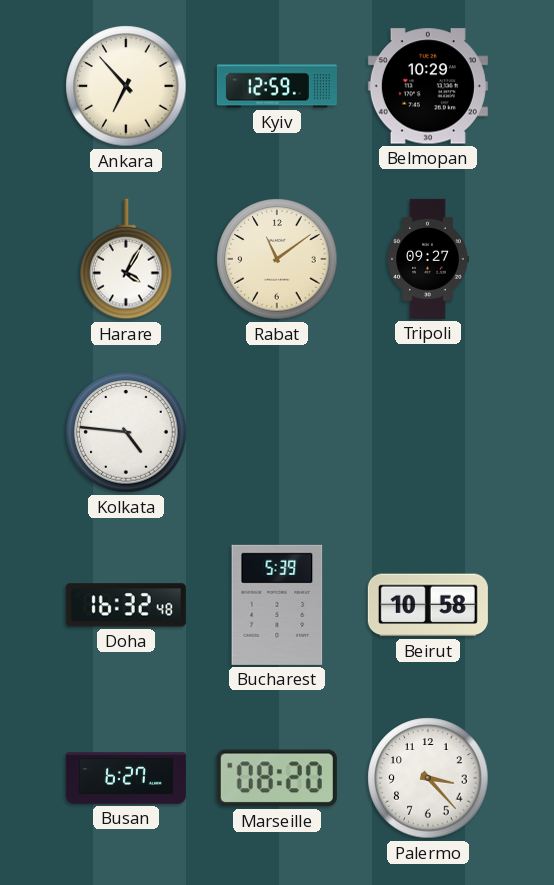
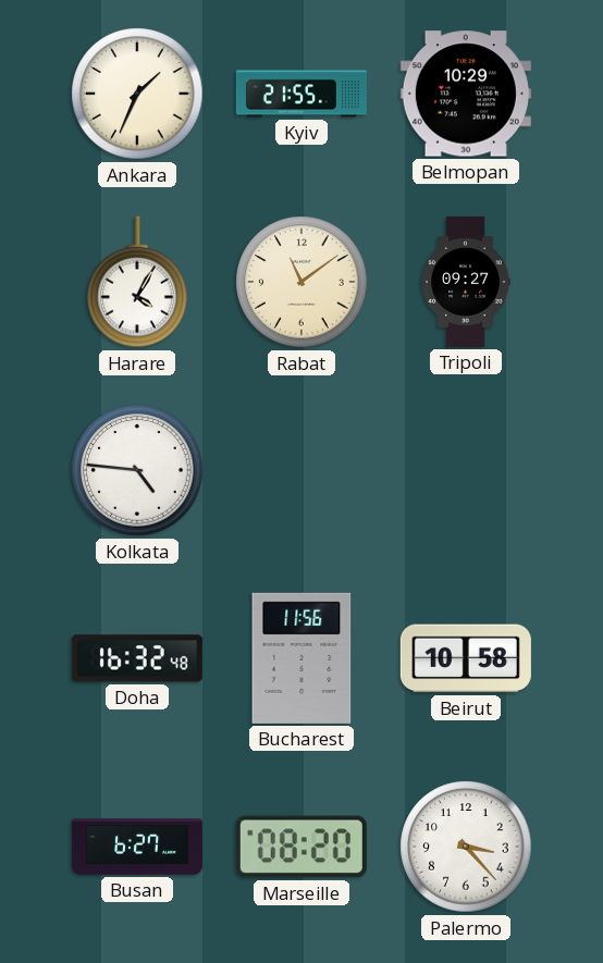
Ankara: 6:53 -> 1:34
Kyiv: 12:59 -> 21:55
Bucharest: 5:39 -> 11:56
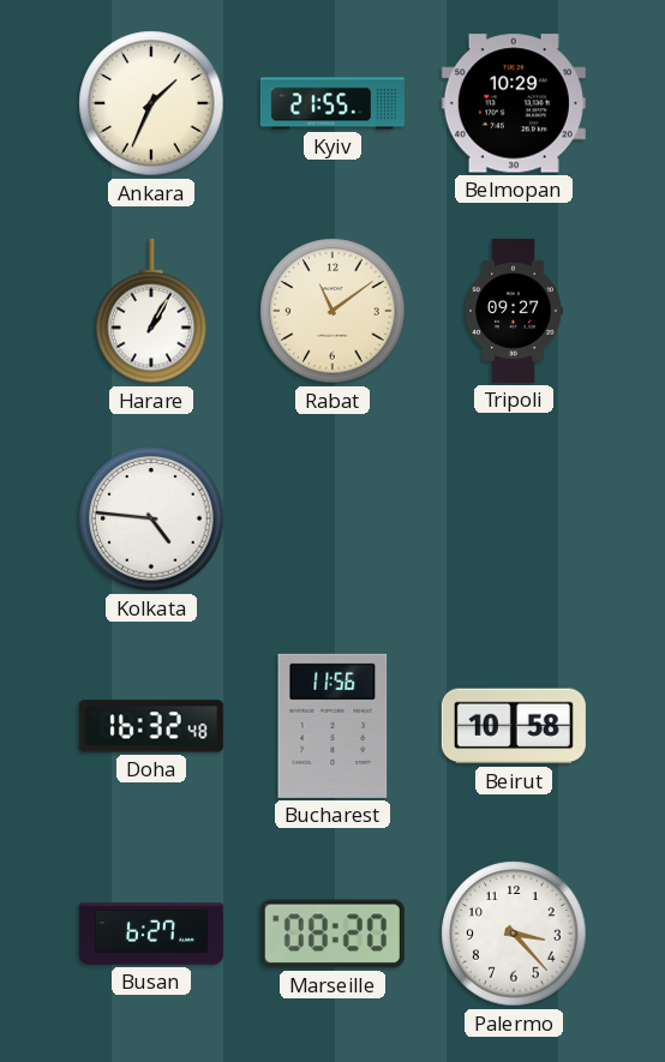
Harare: 4:05 -> 1:05
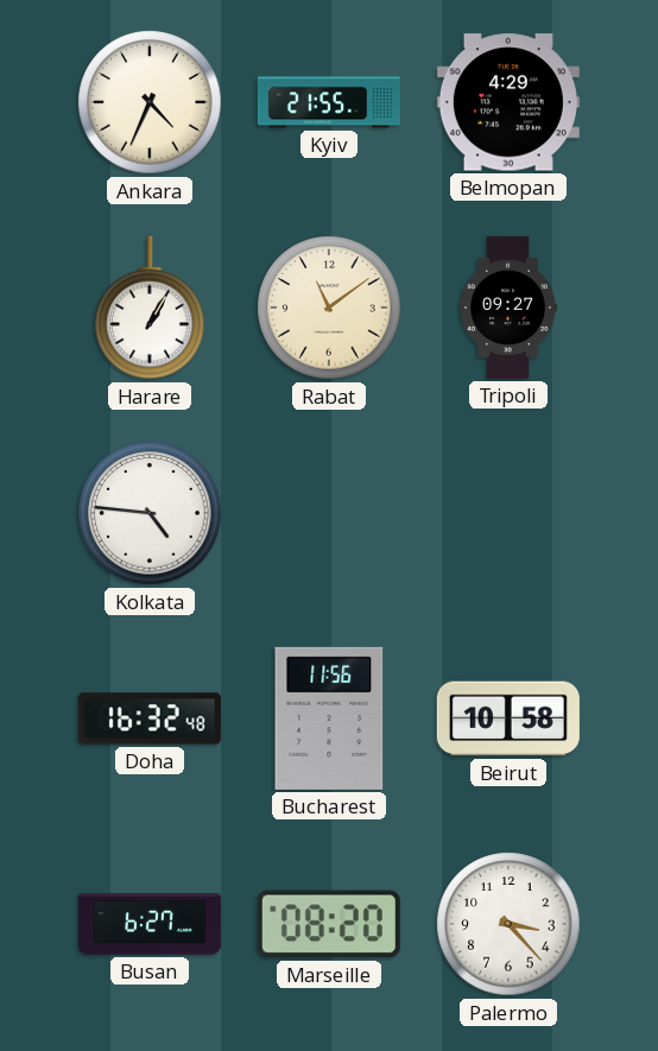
Ankara: 1:34 -> 4:34
Belmopan: 10:29 -> 4:29
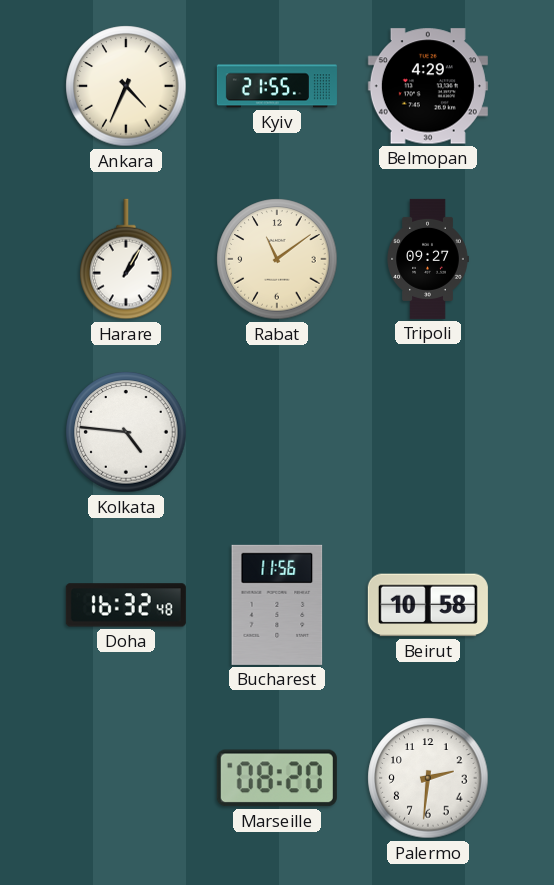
Busan: 6:27 -> none
Palermo: 3:23 -> 2:31
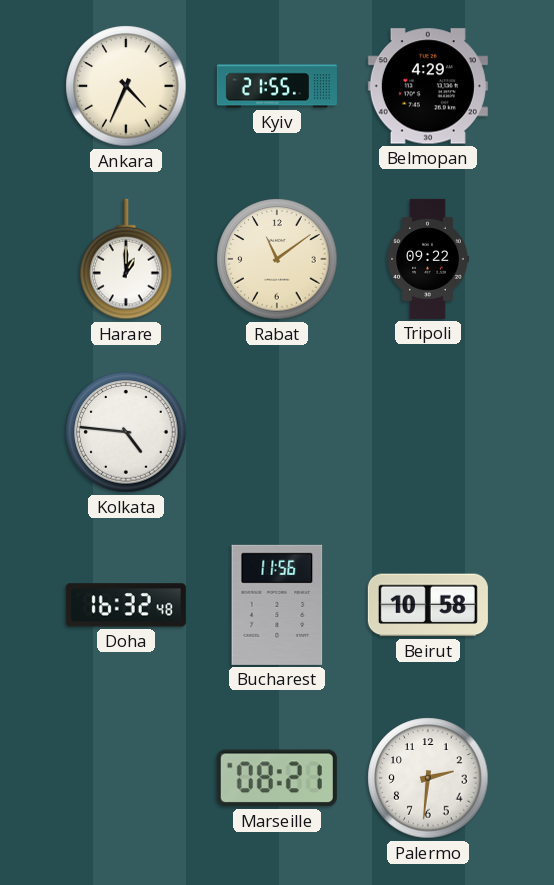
Harare: 1:05 -> 1:00
Tripoli: 09:27 -> 09:22
Marseille: 08:20 -> 08:21
